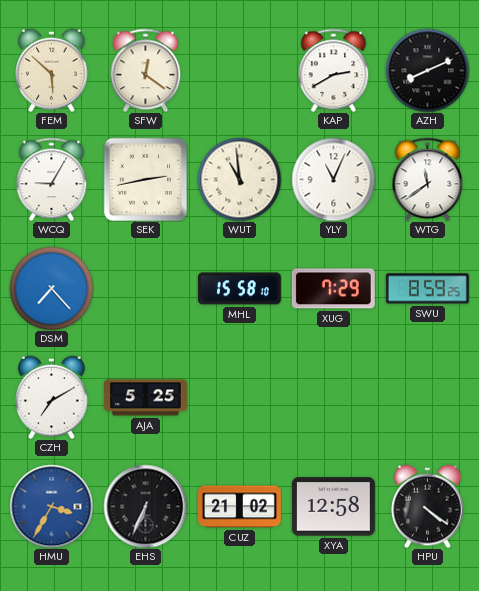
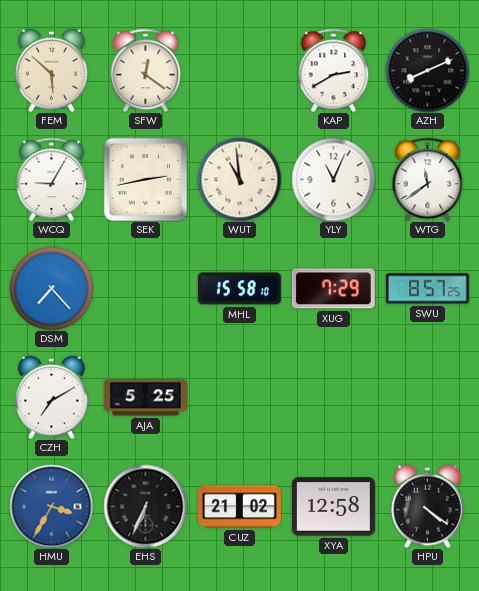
SWU: 8:59 -> 8:57
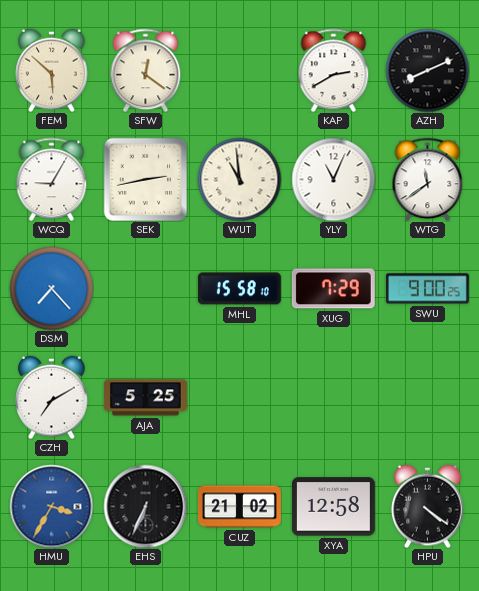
SWU: 8:57 -> 9:00
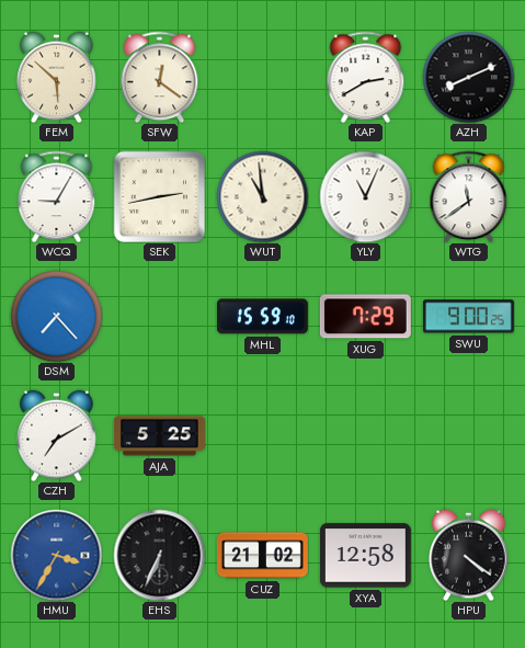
MHL: 15:58 -> 15:59
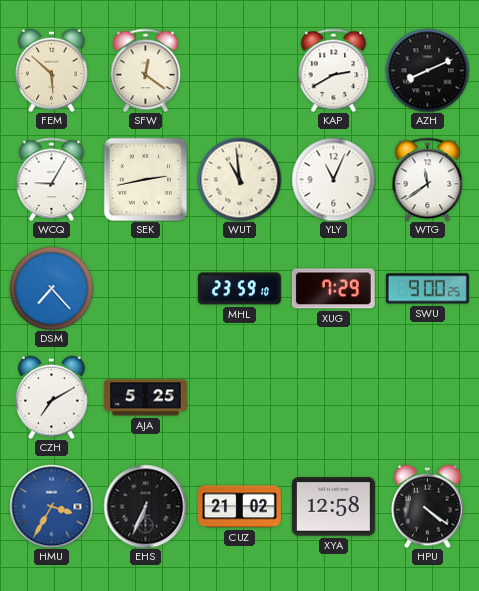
MHL: 15:59 -> 23:59
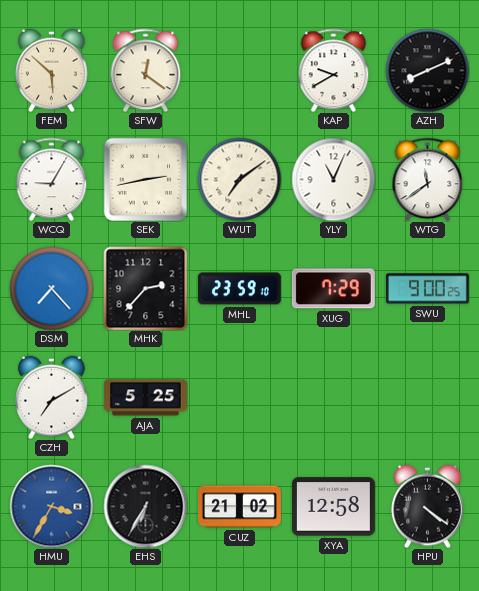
KAP: 2:40 -> 9:40
WUT: 10:59 -> 7:09
MHK: none -> 2:37
EHS: 6:34 -> 6:35
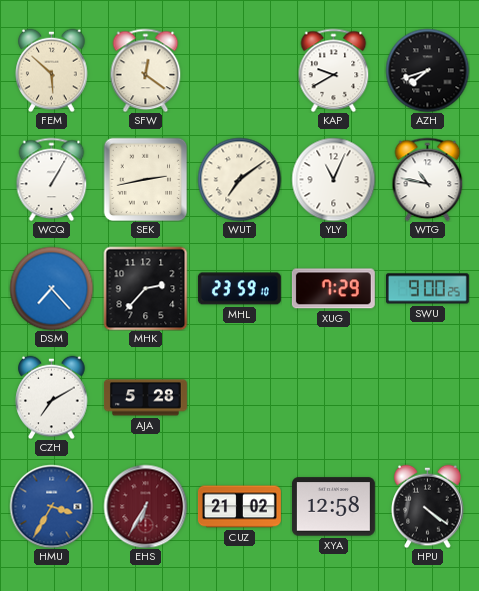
AZH: 8:11 -> 7:42
WCQ: 9:05 -> 1:05
WTG: 11:39 -> 10:47
AJA: 5:25 -> 5:28
EHS dial: black -> burgundy
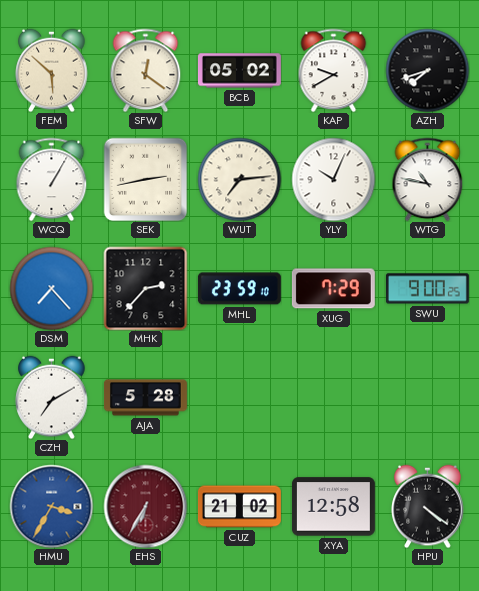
BCB: none -> 05:02
WUT: 7:09 -> 7:14
YLY: 11:04 -> 10:04
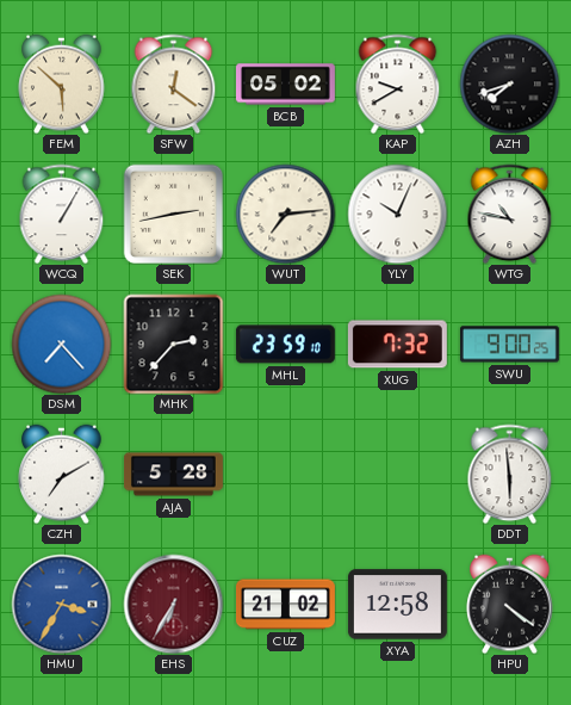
XUG: 7:29 -> 7:32
DDT: none -> 5:59
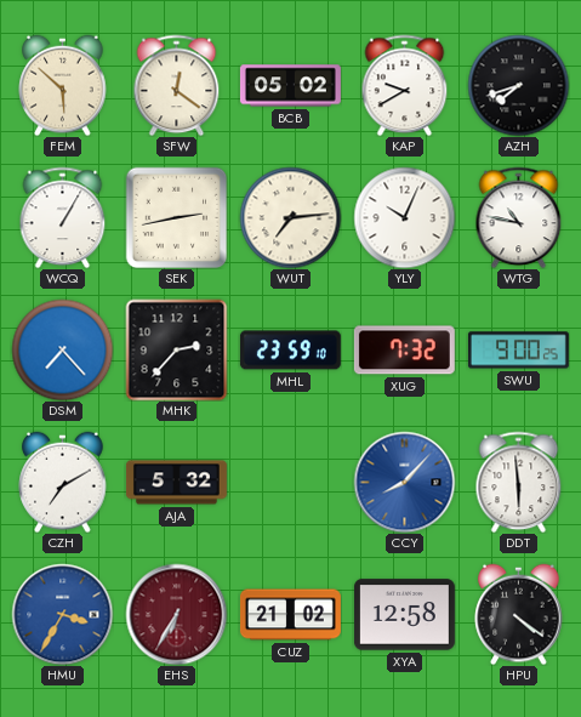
AJA: 5:28 -> 5:32
CCY: none -> 8:07
